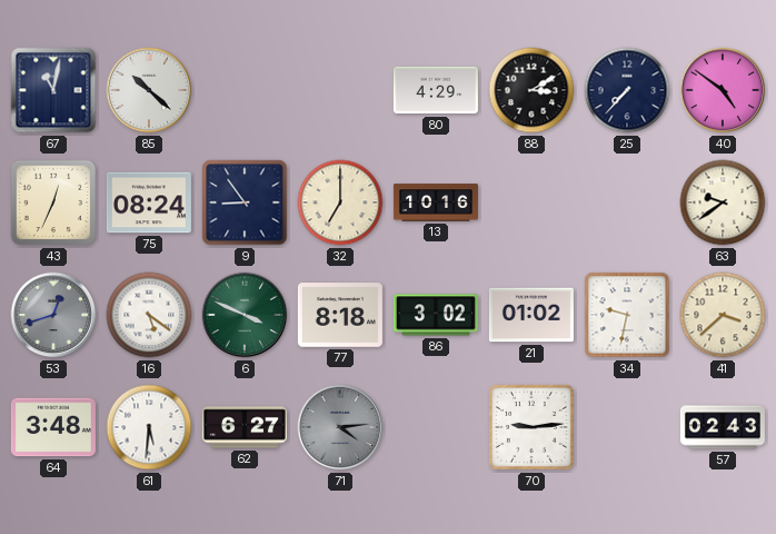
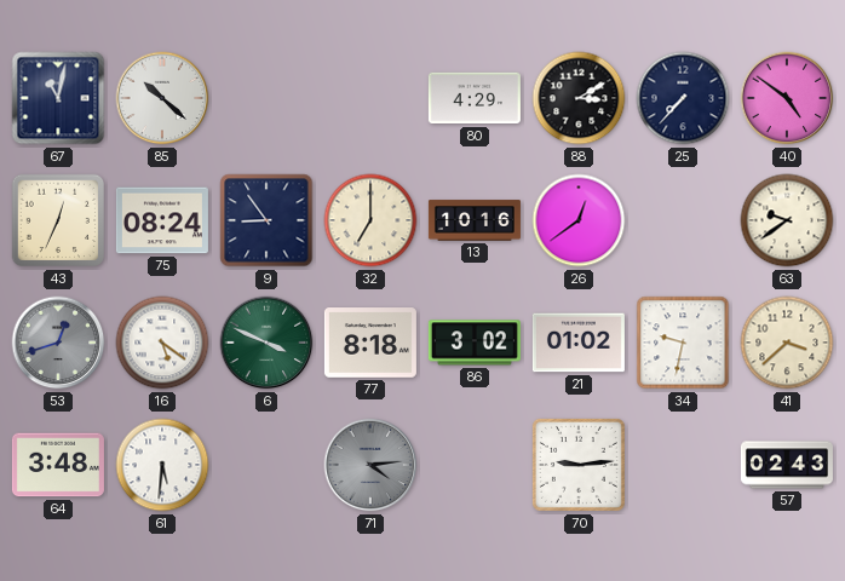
26: none -> 12:39
62: 6:27 -> none
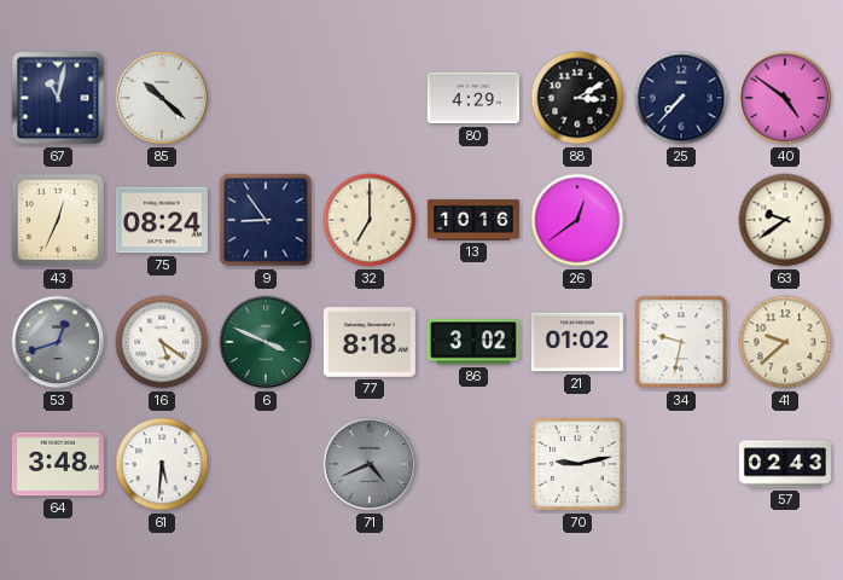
41: 3:38 -> 9:38
71: 4:14 -> 4:41
70: 9:14 -> 9:13
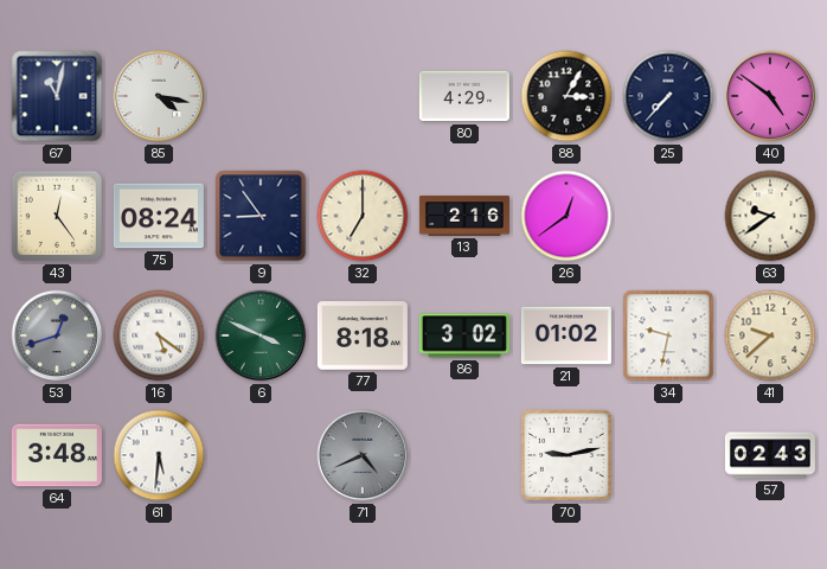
85: 10:22 -> 4:17
88: 3:10 -> 3:05
43: 12:34 -> 12:24
13: 10:16 -> 2:16
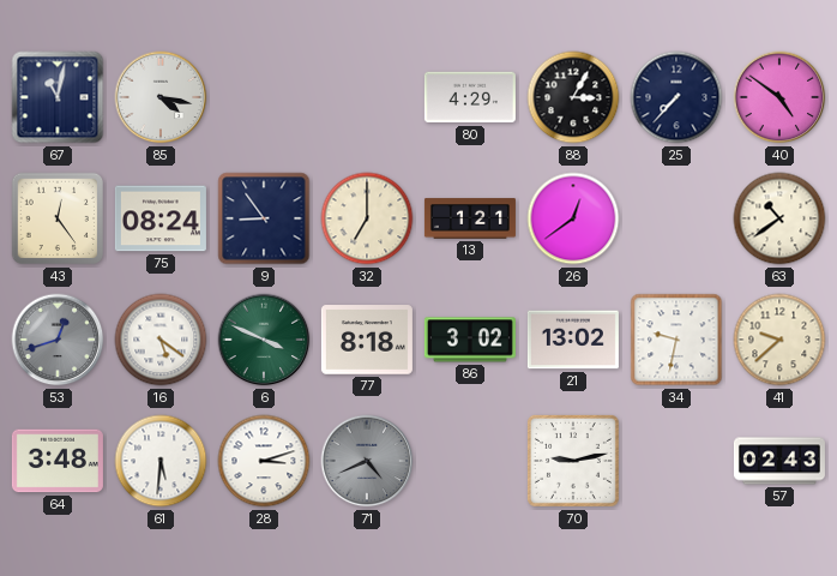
13: 2:16 -> 1:21
63: 9:39 -> 10:39
21: 01:02 -> 13:02
28: none -> 3:12
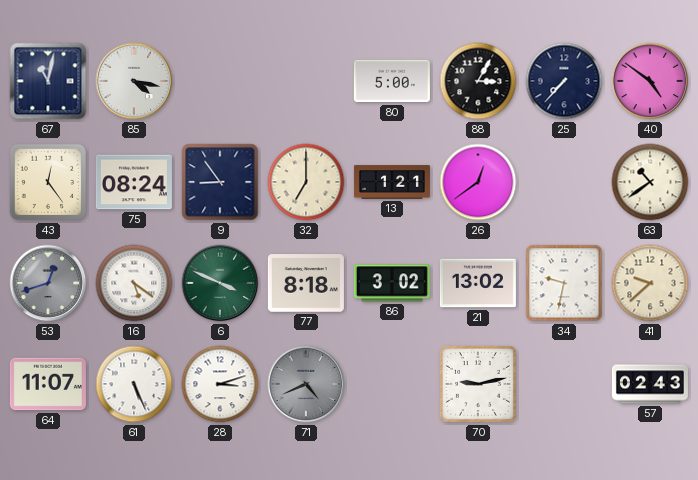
80: 4:29 -> 5:00
64: 3:48 -> 11:07
61: 5:31 -> 5:26
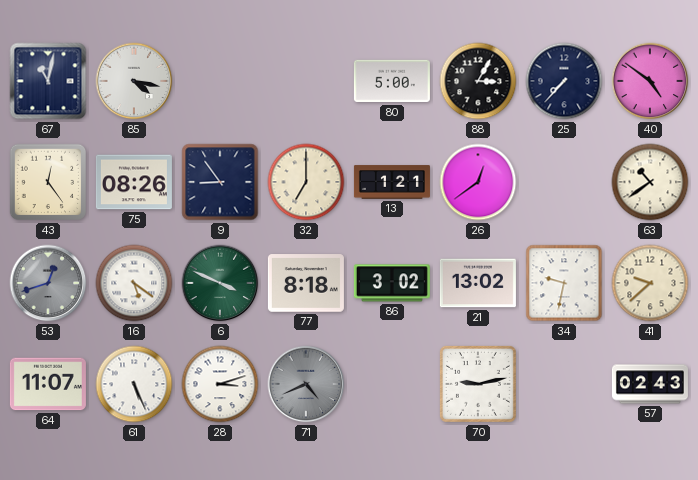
75: 08:24 -> 08:26
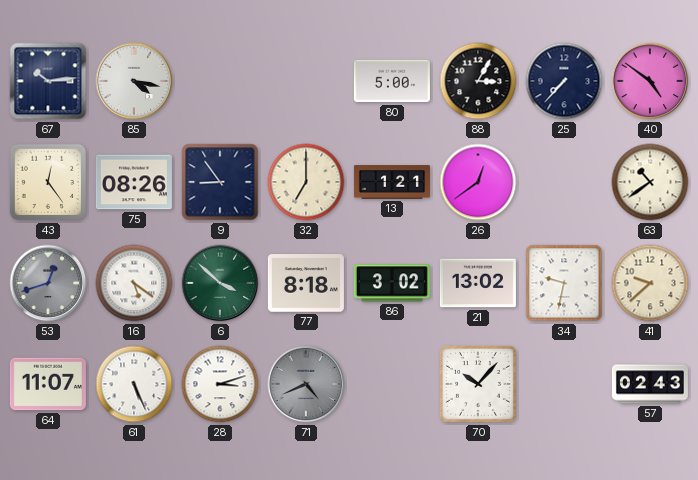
67: 11:02 -> 10:14
6: 3:49 -> 3:52
70: 9:13 -> 10:07
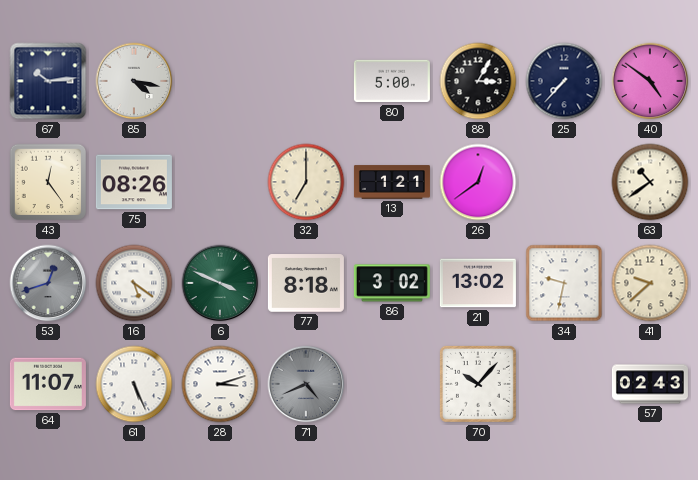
9: 8:54 -> none
6: 3:52 -> 3:49
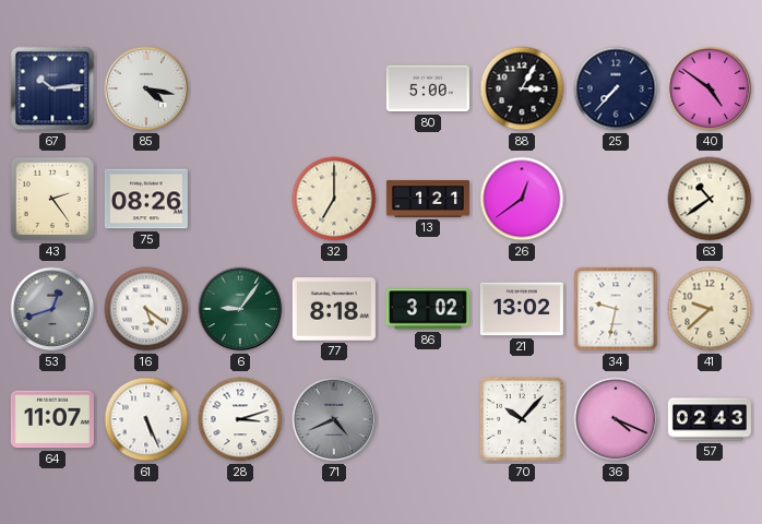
43: 12:24 -> 2:24
6: 3:49 -> 9:06
36: none -> 4:19
